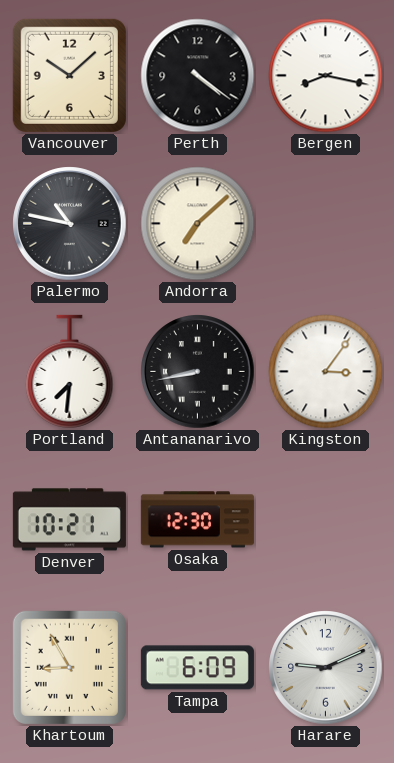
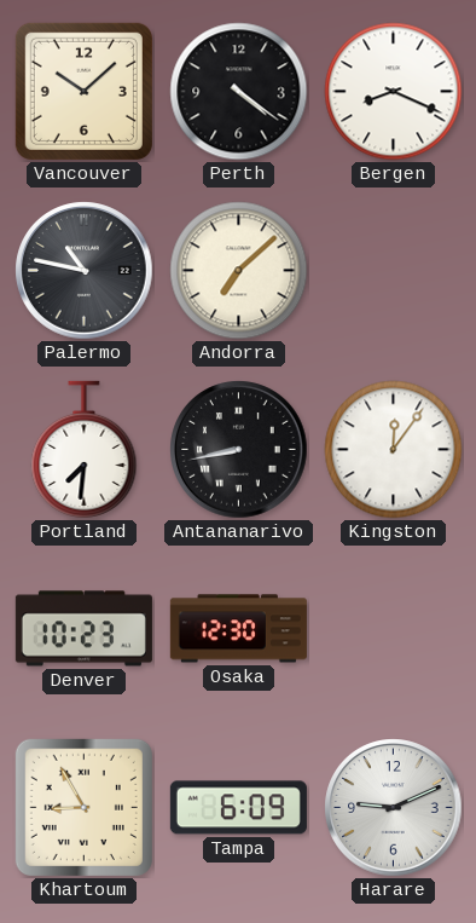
Bergen: 8:17 -> 8:19
Kingston: 3:06 -> 12:06
Denver: 10:21 -> 10:23
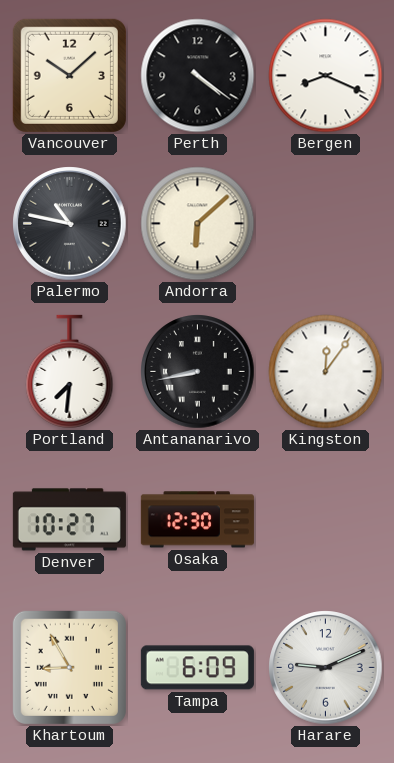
Andorra: 7:08 -> 6:08
Denver: 10:23 -> 10:27
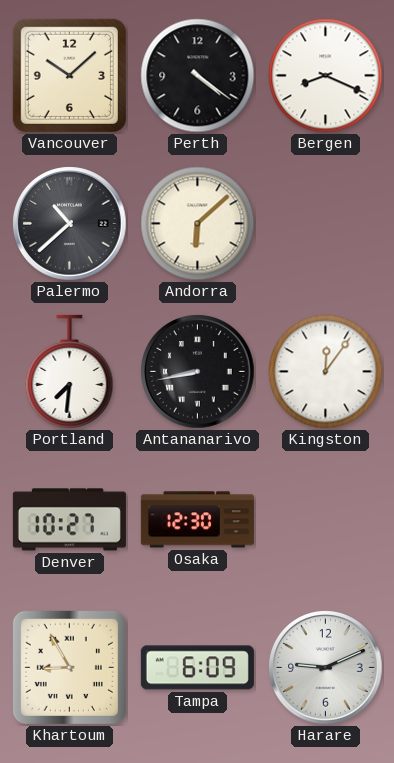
Palermo: 10:47 -> 10:38
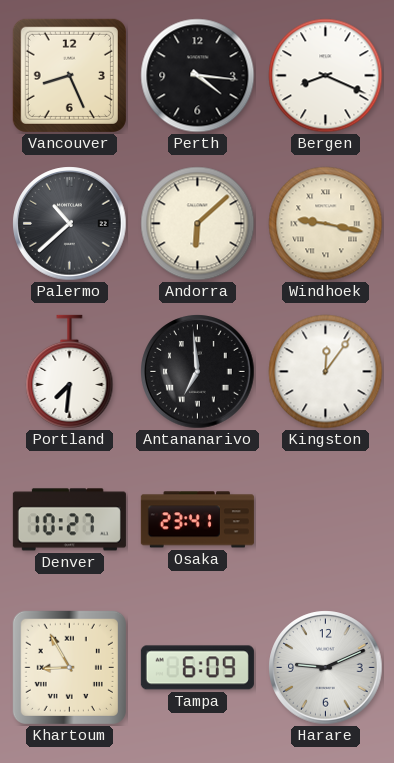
Vancouver: 10:08 -> 8:26
Perth: 4:21 -> 4:16
Windhoek: none -> 9:17
Antananarivo: 8:43 -> 6:59
Osaka: 12:30 -> 23:41
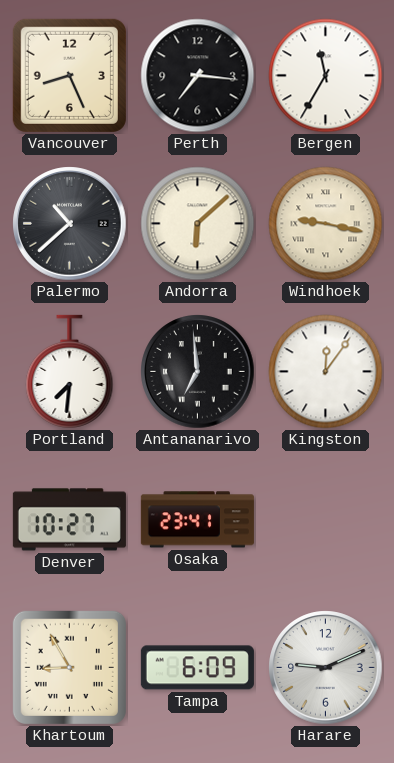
Perth: 4:16 -> 7:16
Bergen: 8:19 -> 11:35
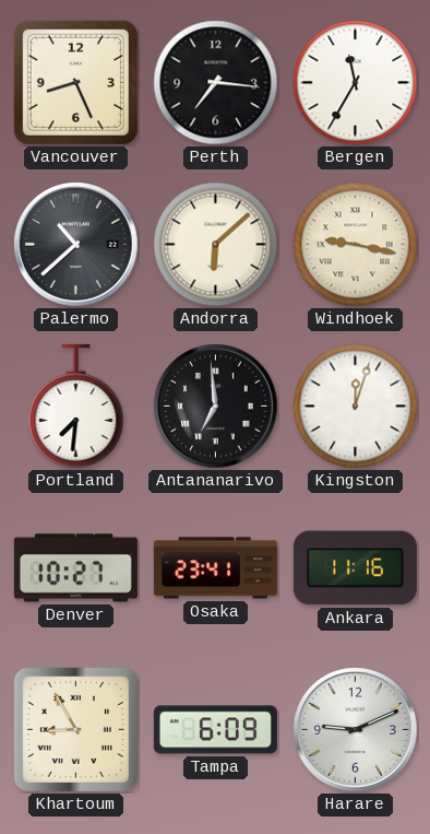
Kingston: 12:06 -> 12:03
Ankara: none -> 11:16
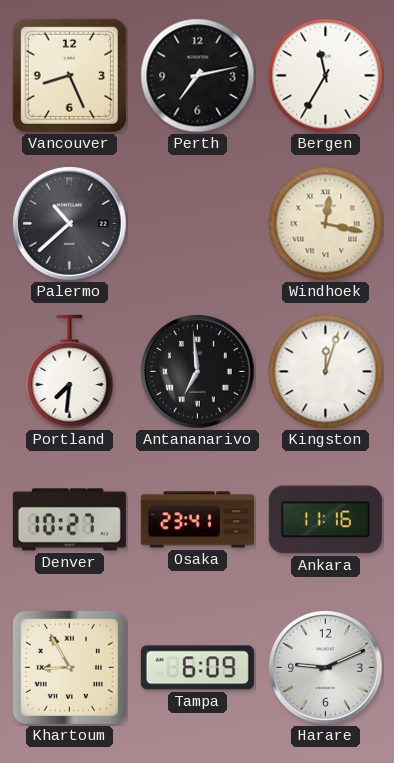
Perth: 7:16 -> 7:13
Andorra: 6:08 -> none
Windhoek: 9:17 -> 12:17
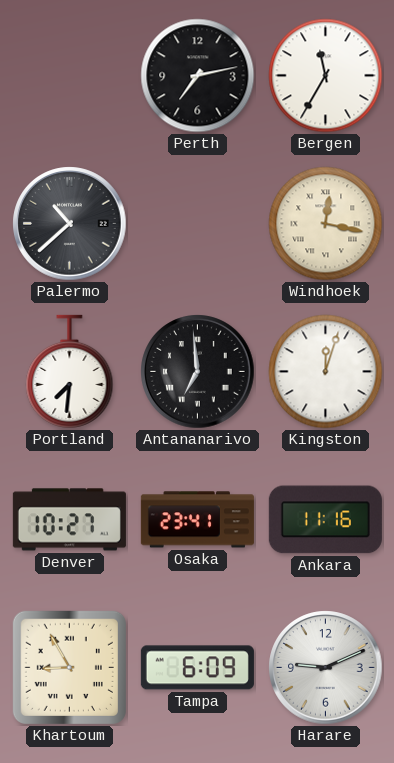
Vancouver: 8:26 -> none
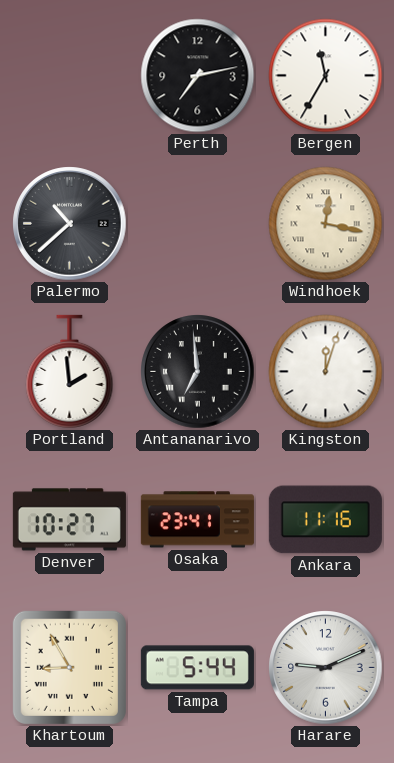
Portland: 7:31 -> 1:59
Tampa: 6:09 -> 5:44
